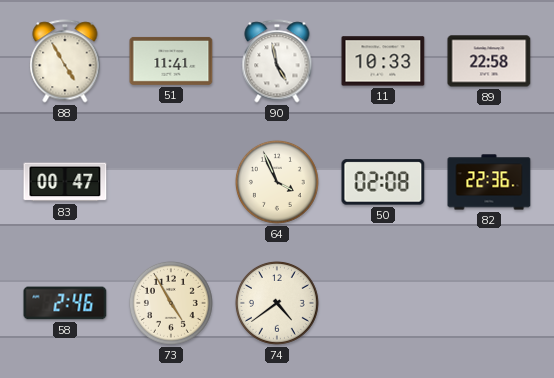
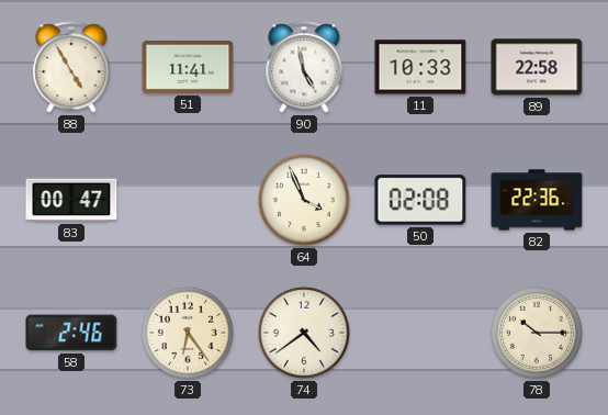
73: 4:55 -> 6:24
78: none -> 10:15
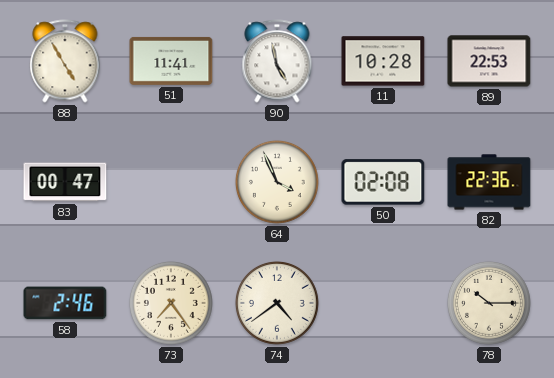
11: 10:33 -> 10:28
89: 22:58 -> 22:53
73: 6:24 -> 7:24
